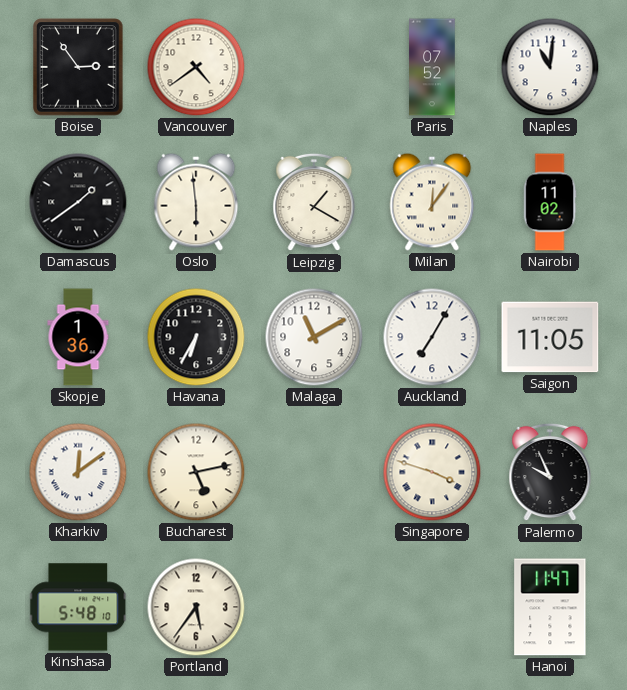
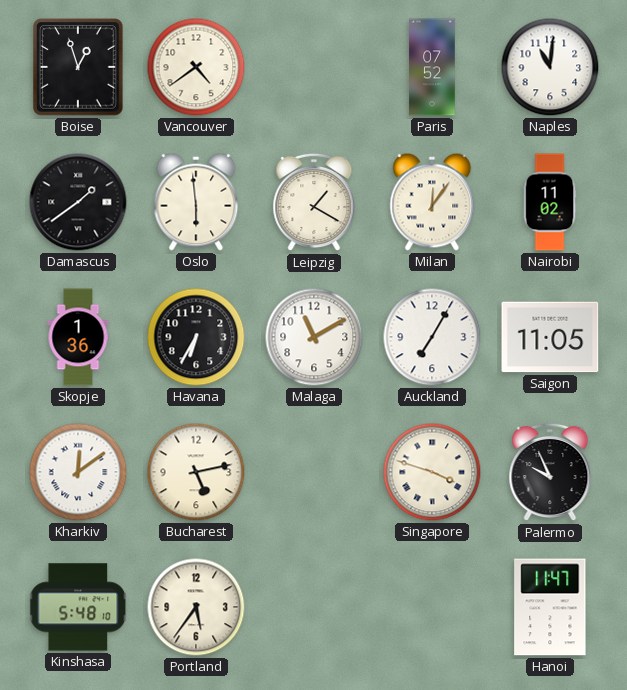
Boise: 2:54 -> 12:57
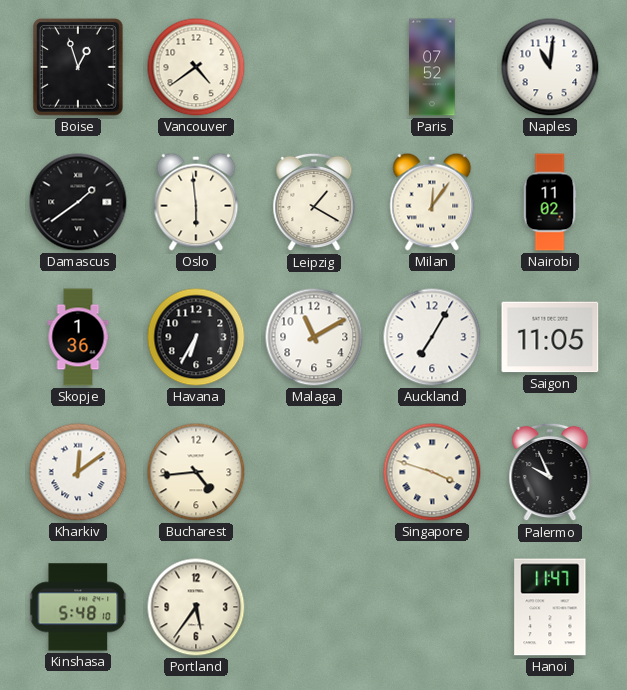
Bucharest: 5:13 -> 4:44
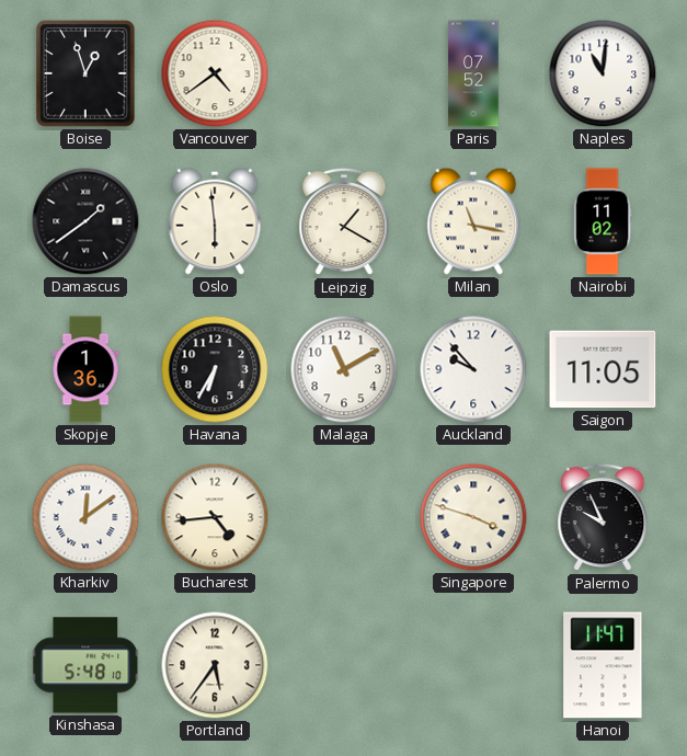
Milan: 12:06 -> 11:17
Auckland: 7:05 -> 9:53
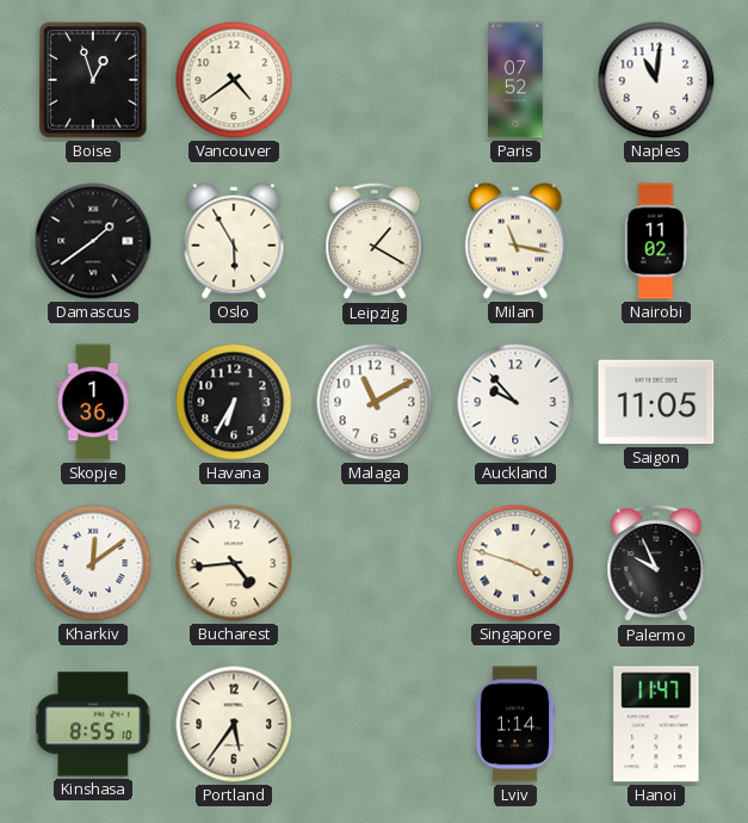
Oslo: 5:59 -> 5:55
Kinshasa: 5:48 -> 8:55
Lviv: none -> 1:14
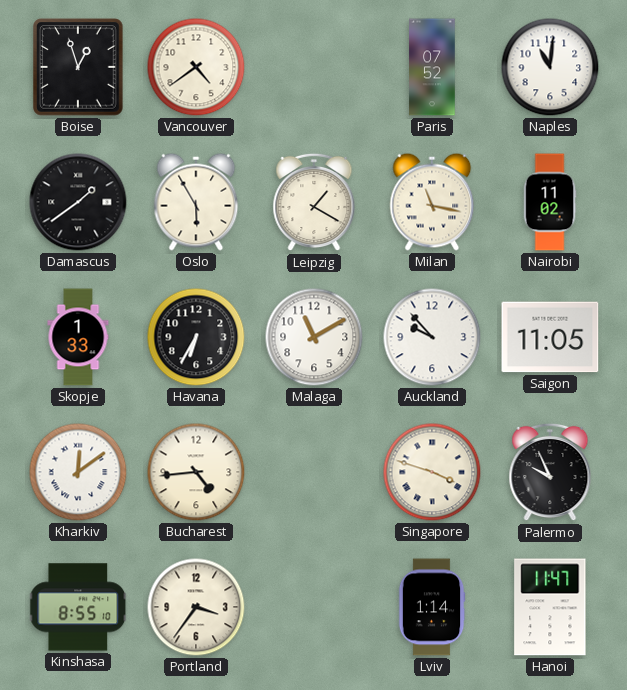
Skopje: 1:36 -> 1:33
Portland: 5:36 -> 3:36
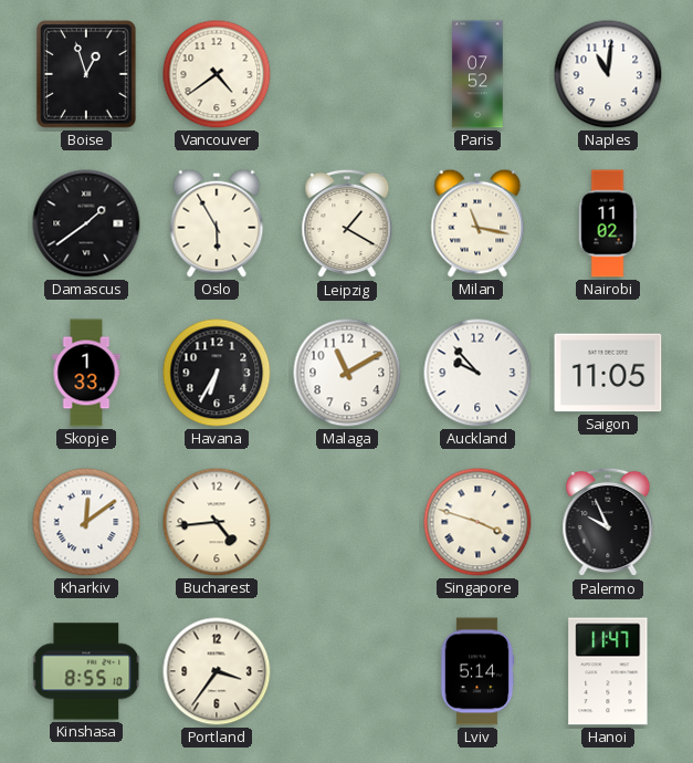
Lviv: 1:14 -> 5:14
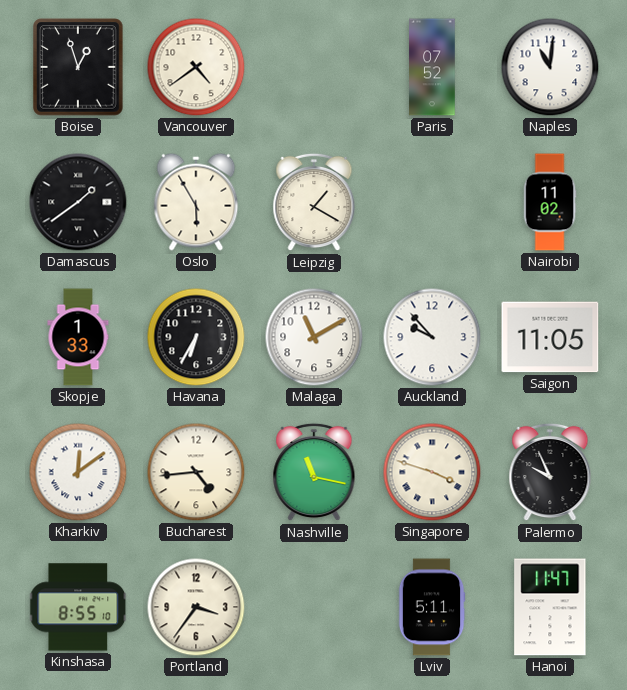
Milan: 11:17 -> none
Nashville: none -> 11:17
Lviv: 5:14 -> 5:11
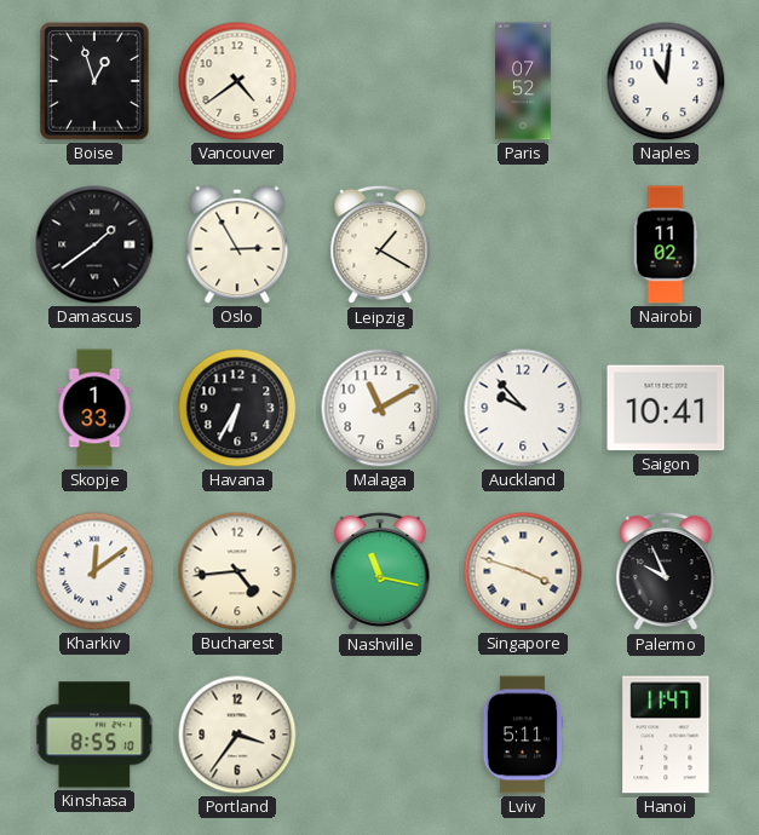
Oslo: 5:55 -> 2:55
Saigon: 11:05 -> 10:41
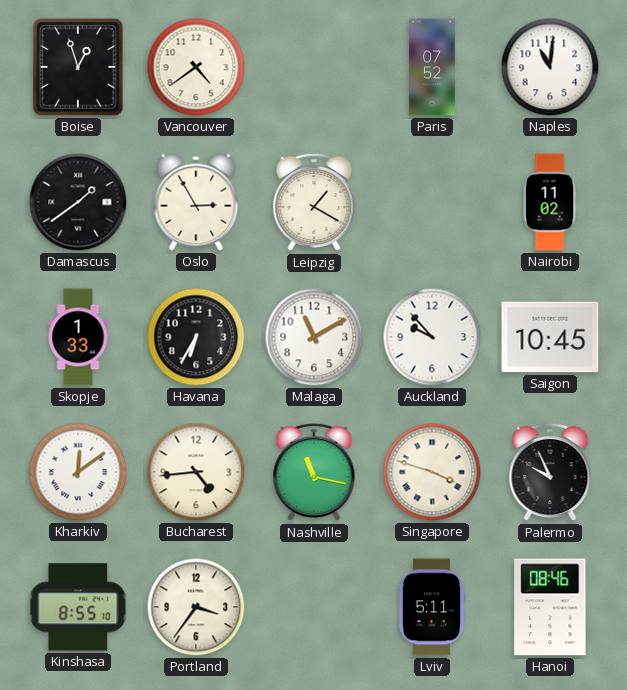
Saigon: 10:41 -> 10:45
Hanoi: 11:47 -> 08:46
